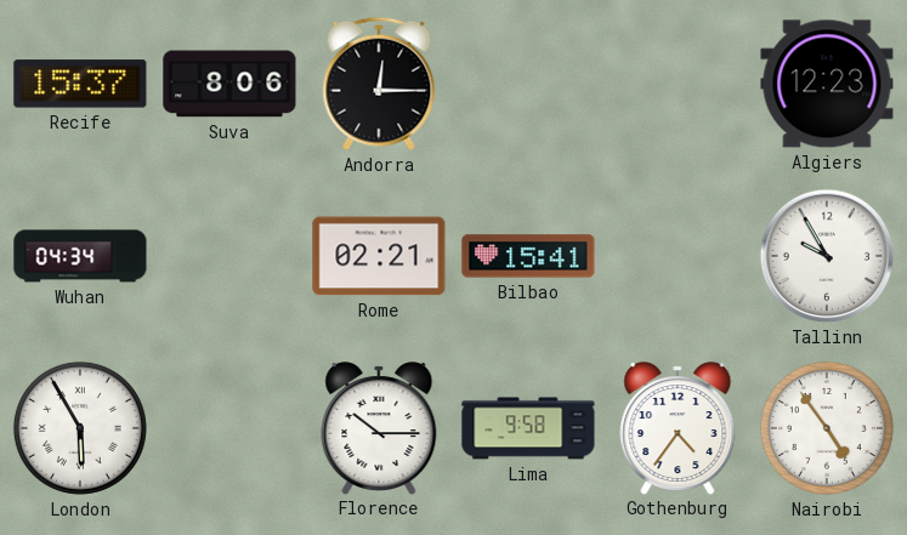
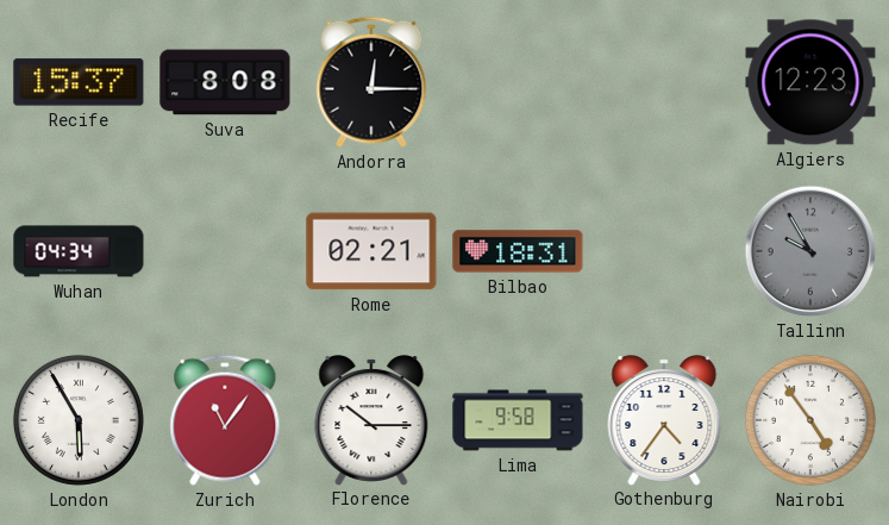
Suva: 8:06 -> 8:08
Bilbao: 15:41 -> 18:31
Tallinn dial: white -> grey
Zurich: none -> 11:06
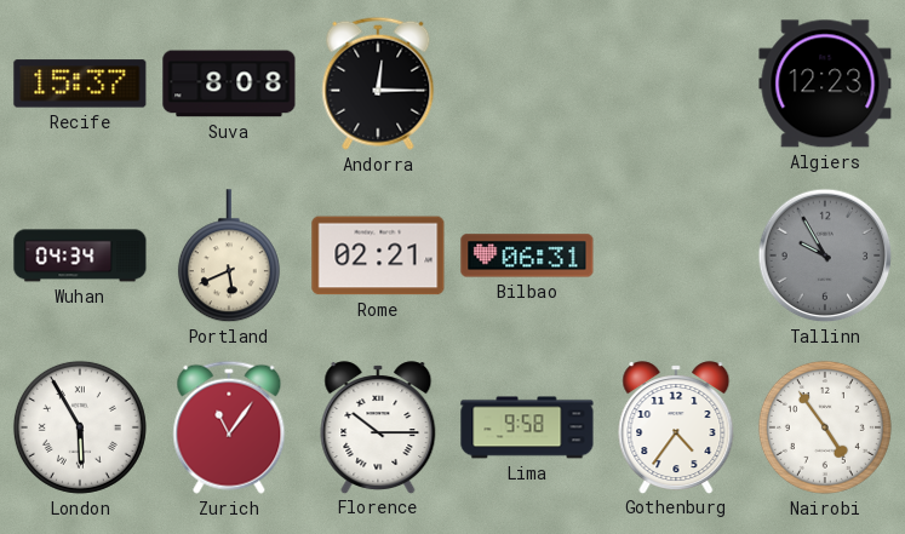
Portland: none -> 5:41
Bilbao: 18:31 -> 06:31
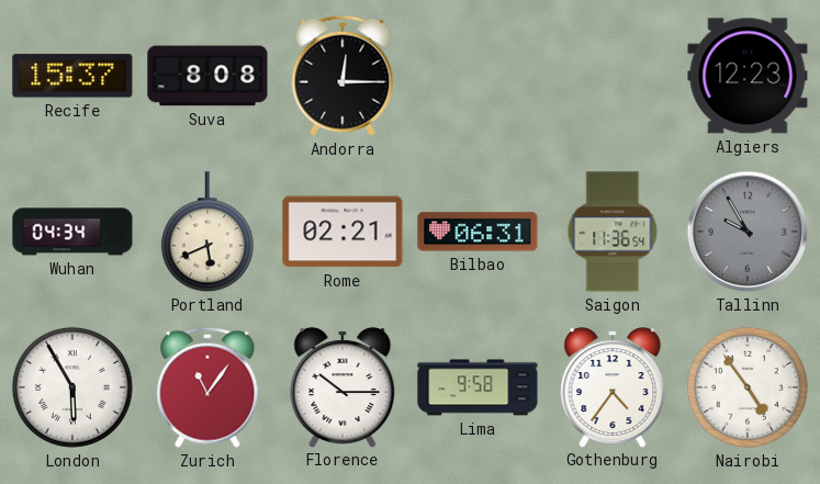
Saigon: none -> 11:36
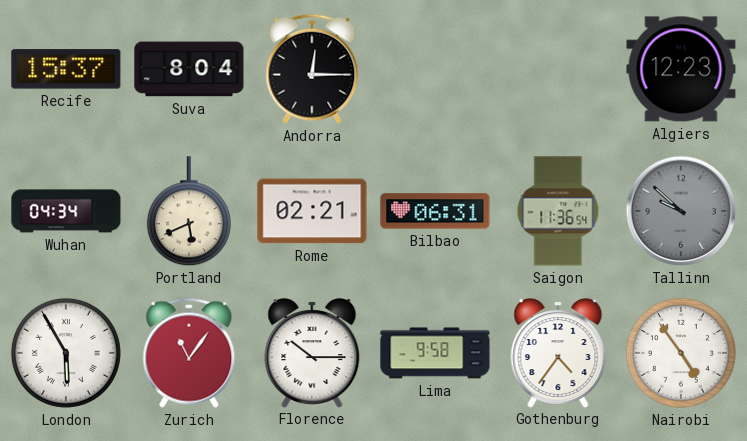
Suva: 8:08 -> 8:04
Tallinn: 9:55 -> 9:52
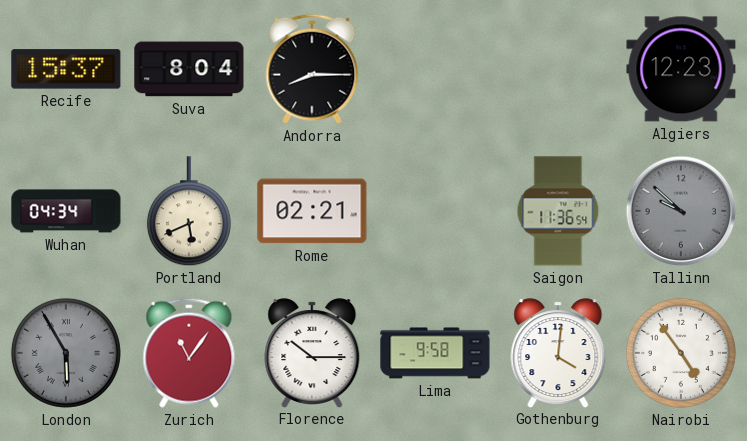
Andorra: 12:15 -> 8:15
Bilbao: 06:31 -> none
London dial: white -> grey
Gothenburg: 4:36 -> 4:01
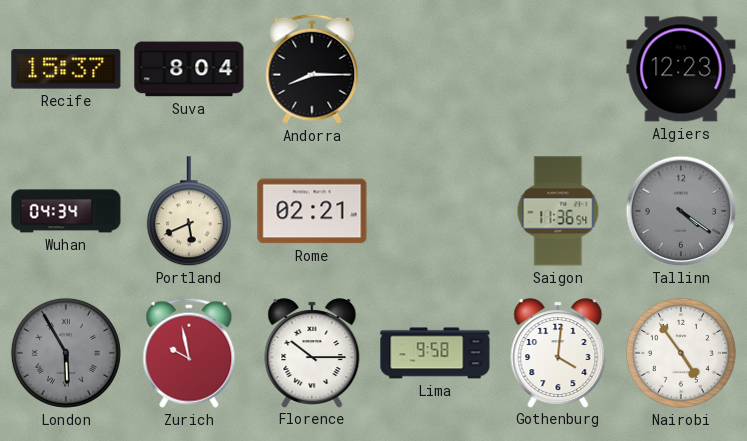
Tallinn: 9:52 -> 4:21
Zurich: 11:06 -> 9:58
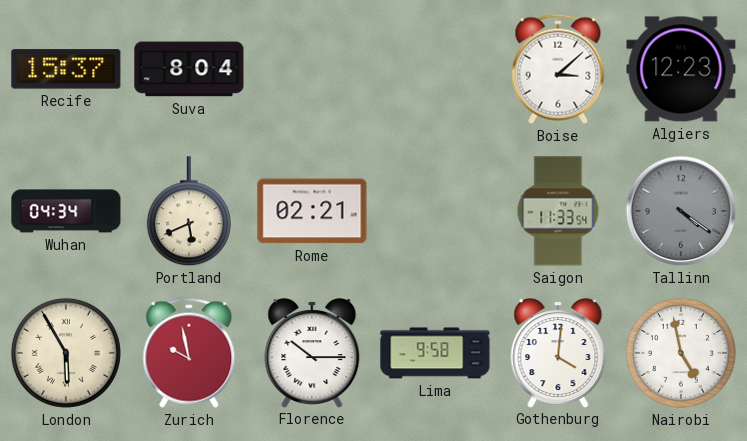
Andorra: 8:15 -> none
Boise: none -> 3:08
Saigon: 11:36 -> 11:33
London dial: grey -> cream
Nairobi: 4:54 -> 4:58
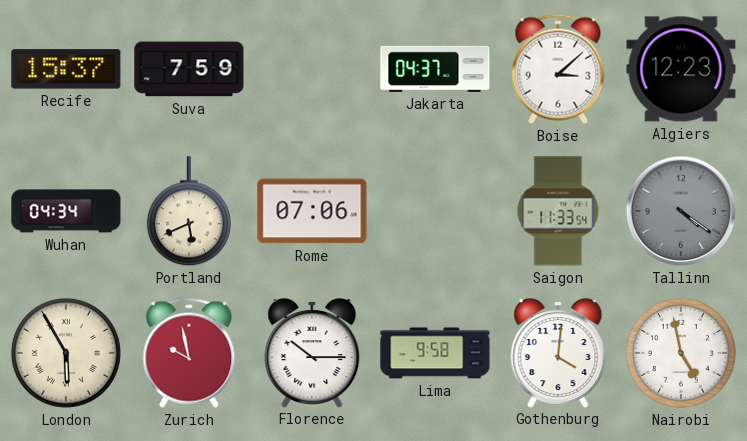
Suva: 8:04 -> 7:59
Jakarta: none -> 04:37
Rome: 02:21 -> 07:06
